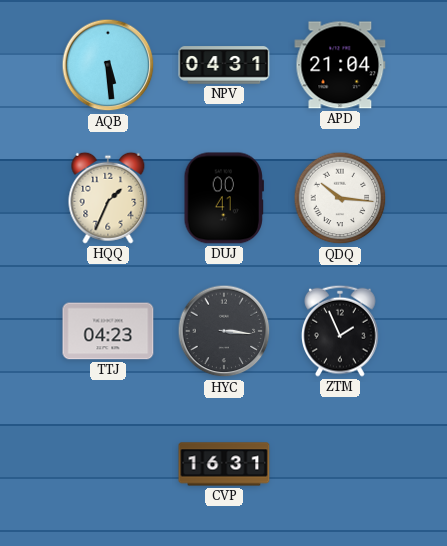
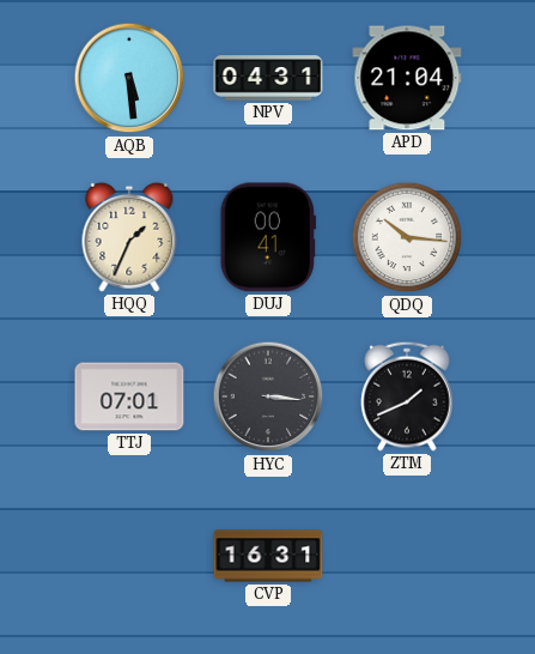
TTJ: 04:23 -> 07:01
ZTM: 1:56 -> 1:41
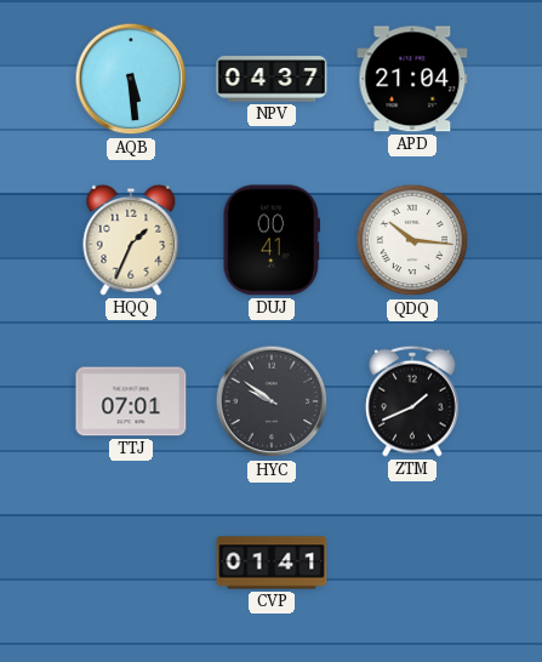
NPV: 04:31 -> 04:37
HYC: 3:16 -> 9:51
CVP: 16:31 -> 01:41
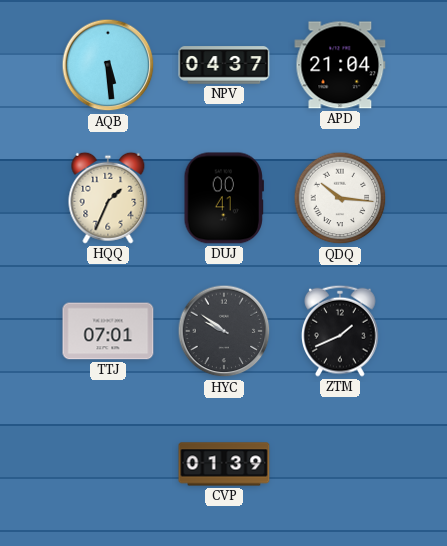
CVP: 01:41 -> 01:39
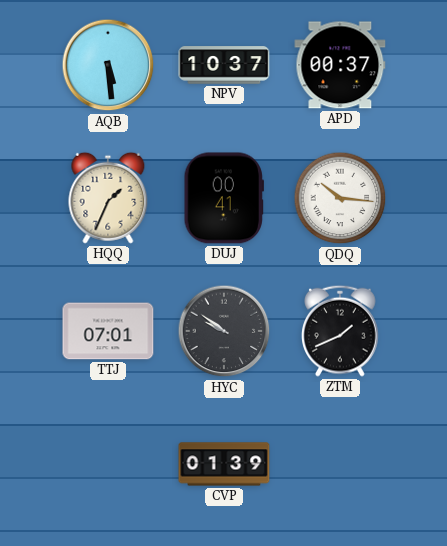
NPV: 04:37 -> 10:37
APD: 21:04 -> 00:37
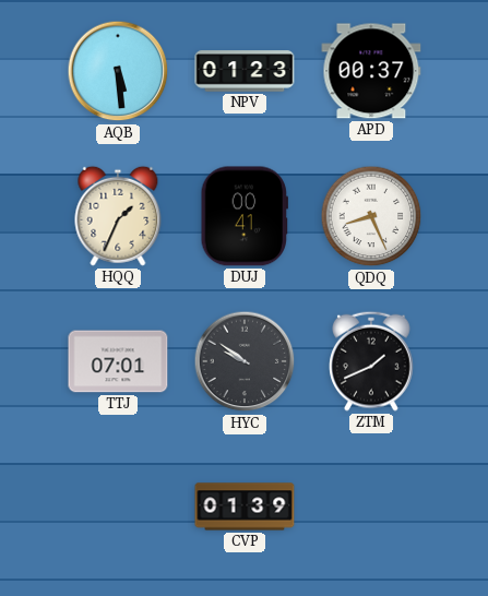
NPV: 10:37 -> 01:23
QDQ: 10:16 -> 8:26
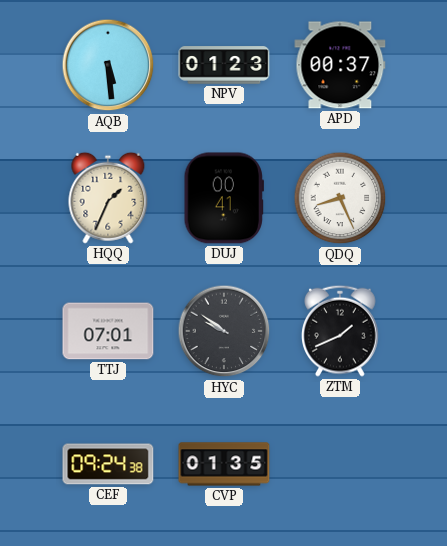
CEF: none -> 09:24
CVP: 01:39 -> 01:35
